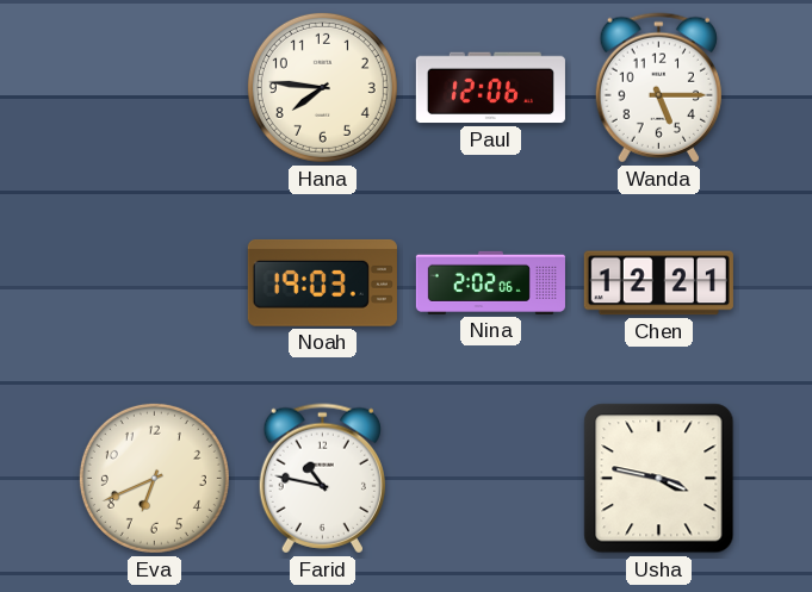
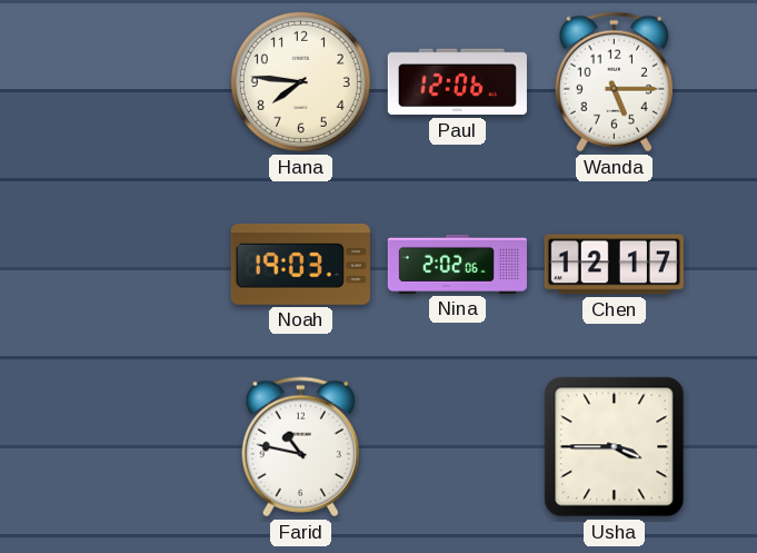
Chen: 12:21 -> 12:17
Eva: 6:41 -> none
Usha: 3:47 -> 3:45
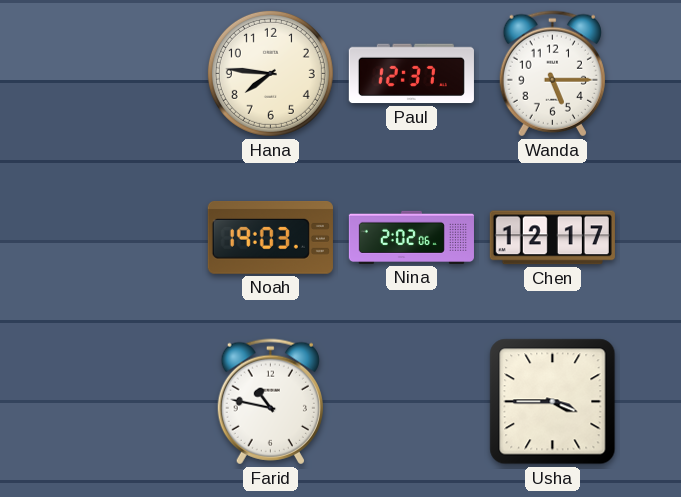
Paul: 12:06 -> 12:37
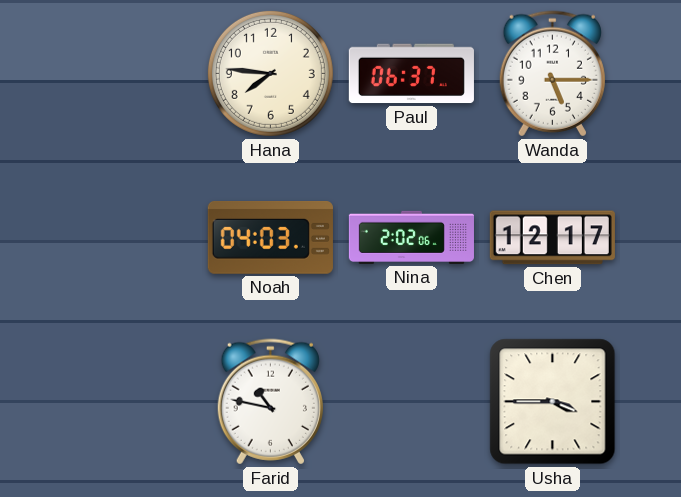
Paul: 12:37 -> 06:37
Noah: 19:03 -> 04:03
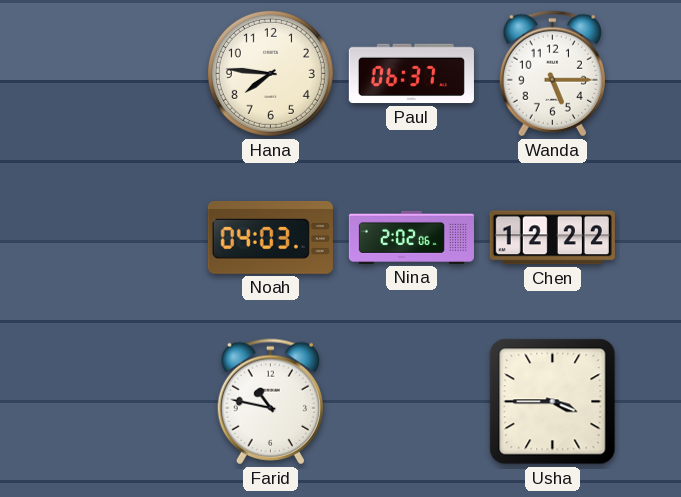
Chen: 12:17 -> 12:22
